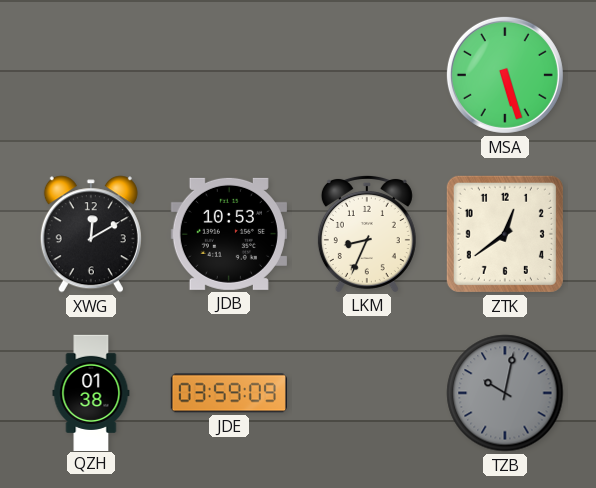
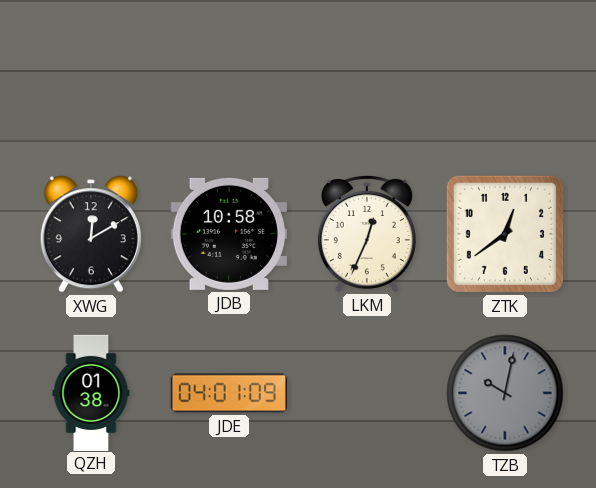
MSA: 5:27 -> none
JDB: 10:53 -> 10:58
LKM: 8:34 -> 12:34
JDE: 03:59 -> 04:01
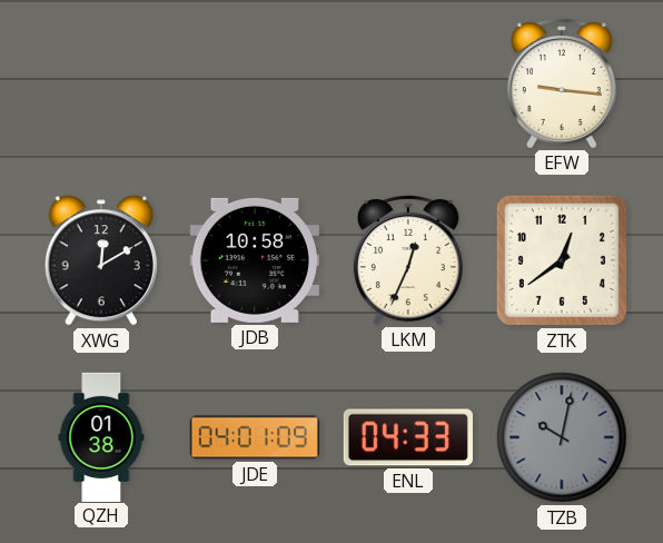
EFW: none -> 9:16
ENL: none -> 04:33
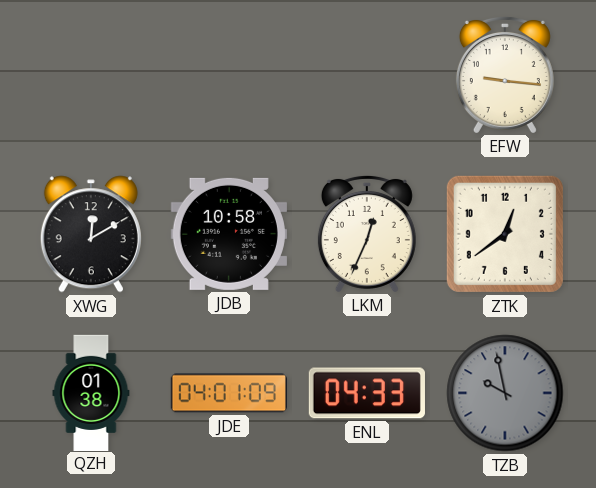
TZB: 10:02 -> 9:58
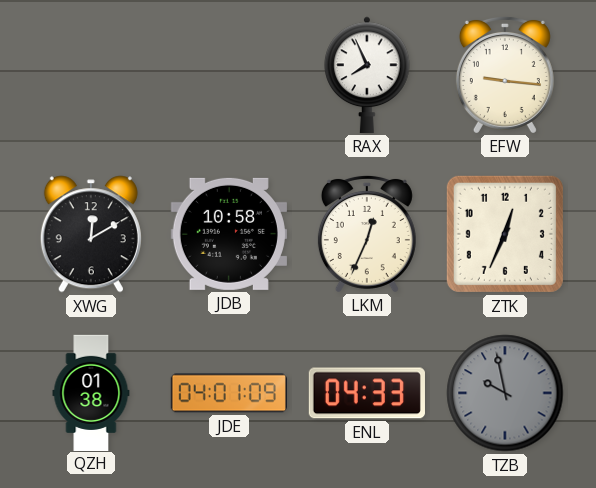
RAX: none -> 7:56
ZTK: 12:39 -> 12:34
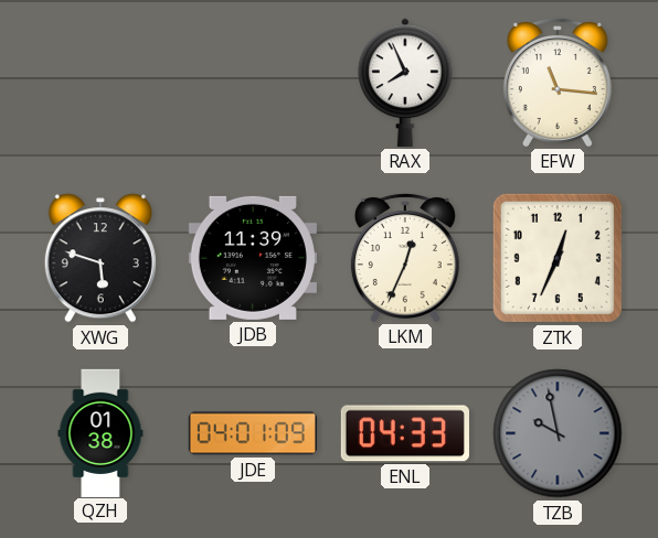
EFW: 9:16 -> 11:16
XWG: 12:10 -> 5:48
JDB: 10:58 -> 11:39
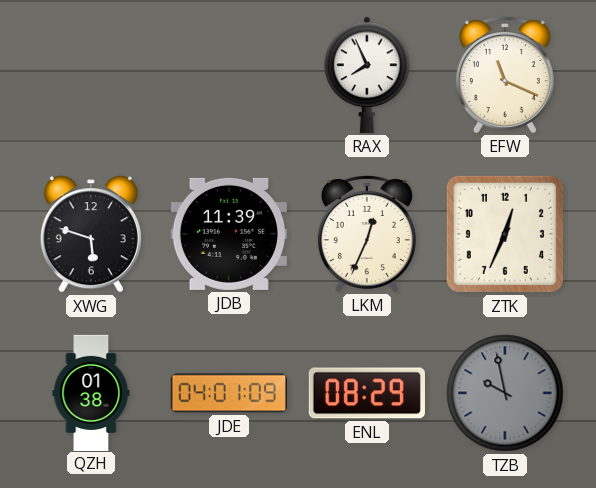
EFW: 11:16 -> 11:19
ENL: 04:33 -> 08:29
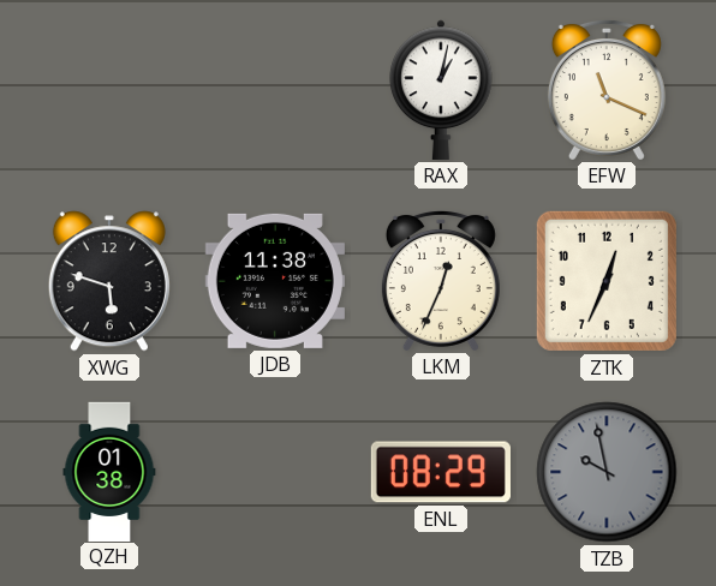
RAX: 7:56 -> 1:02
JDB: 11:39 -> 11:38
JDE: 04:01 -> none
